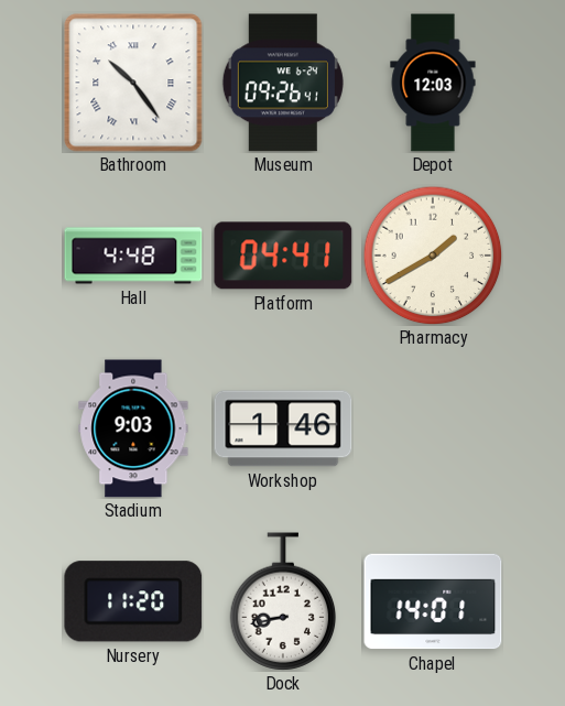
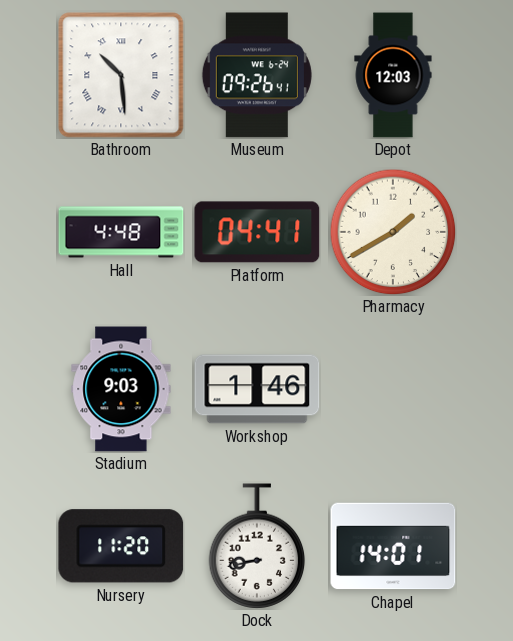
Bathroom: 10:24 -> 10:29
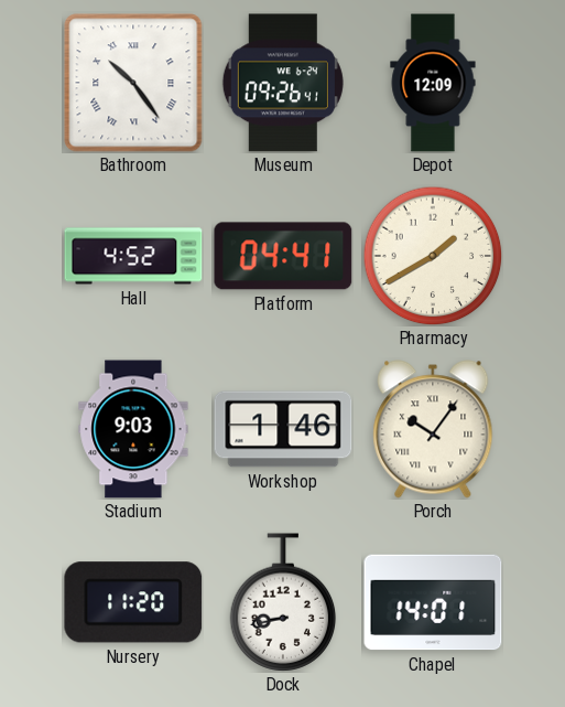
Bathroom: 10:29 -> 10:24
Depot: 12:03 -> 12:09
Hall: 4:48 -> 4:52
Porch: none -> 10:06
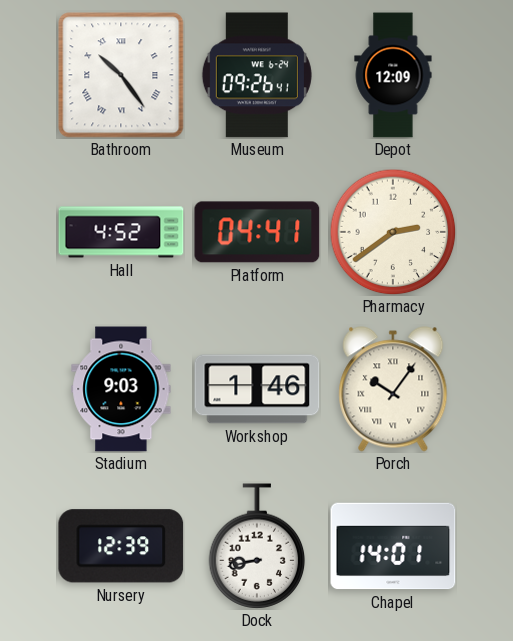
Pharmacy: 1:40 -> 2:39
Nursery: 11:20 -> 12:39
